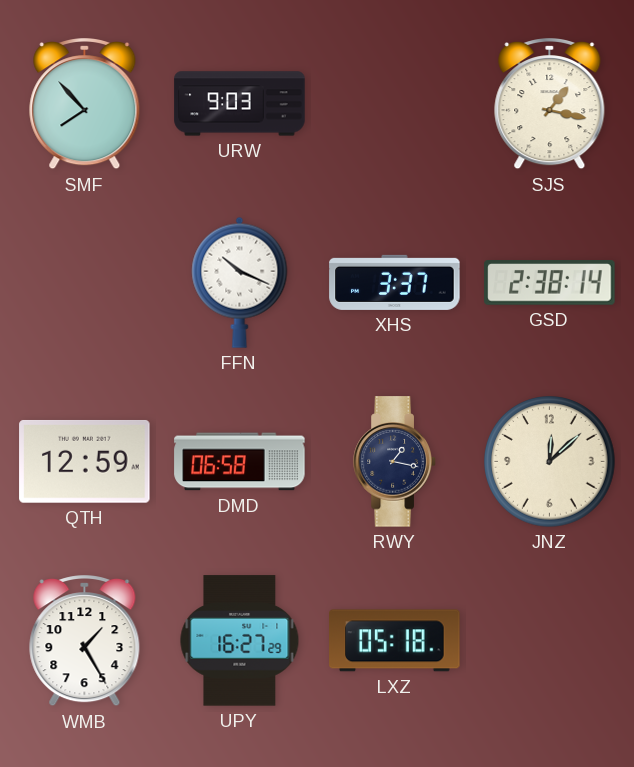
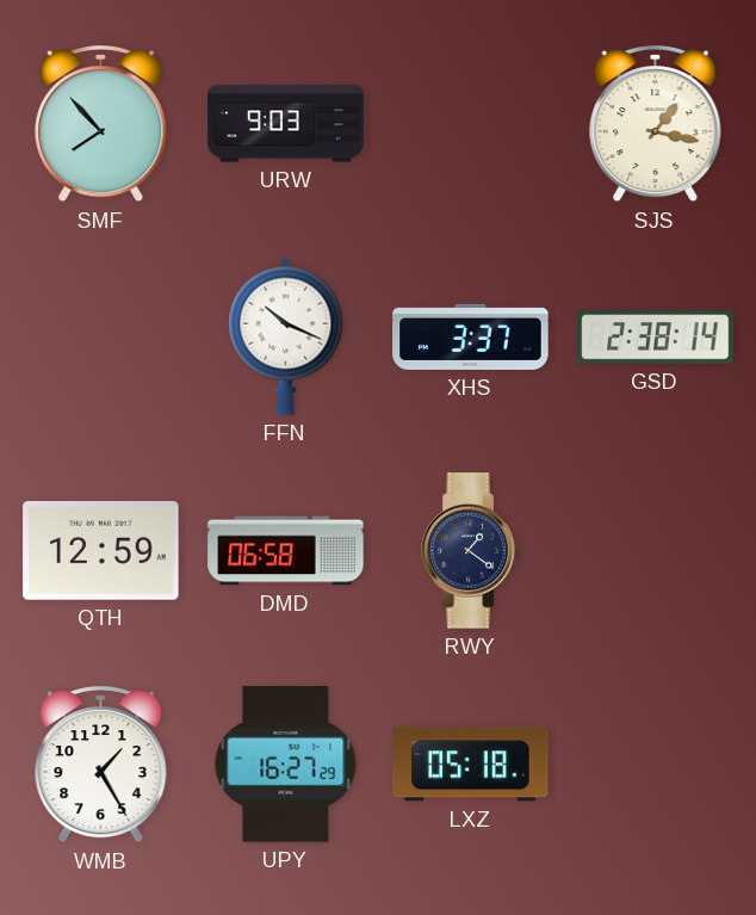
RWY: 1:17 -> 1:21
JNZ: 12:08 -> none
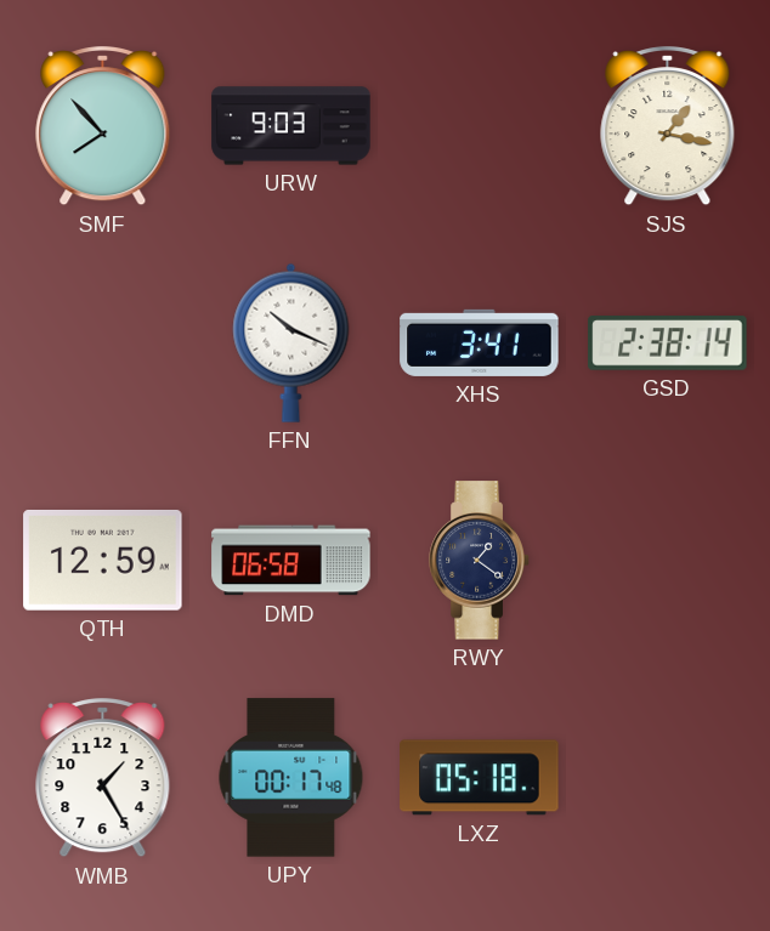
XHS: 3:37 -> 3:41
UPY: 16:27 -> 00:17
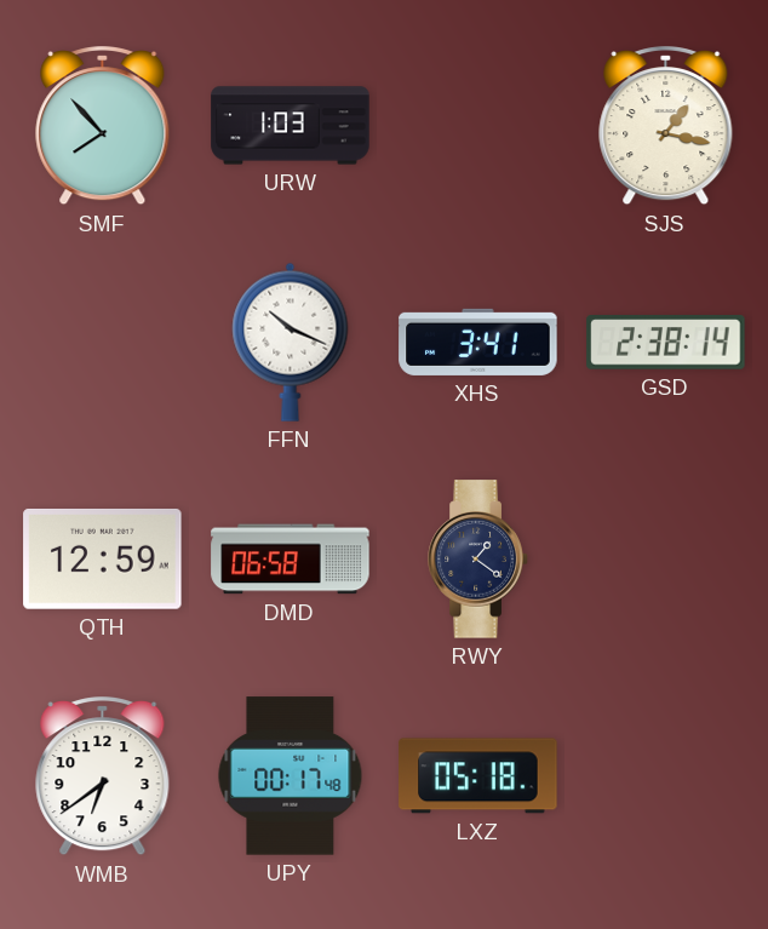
URW: 9:03 -> 1:03
WMB: 1:25 -> 6:39
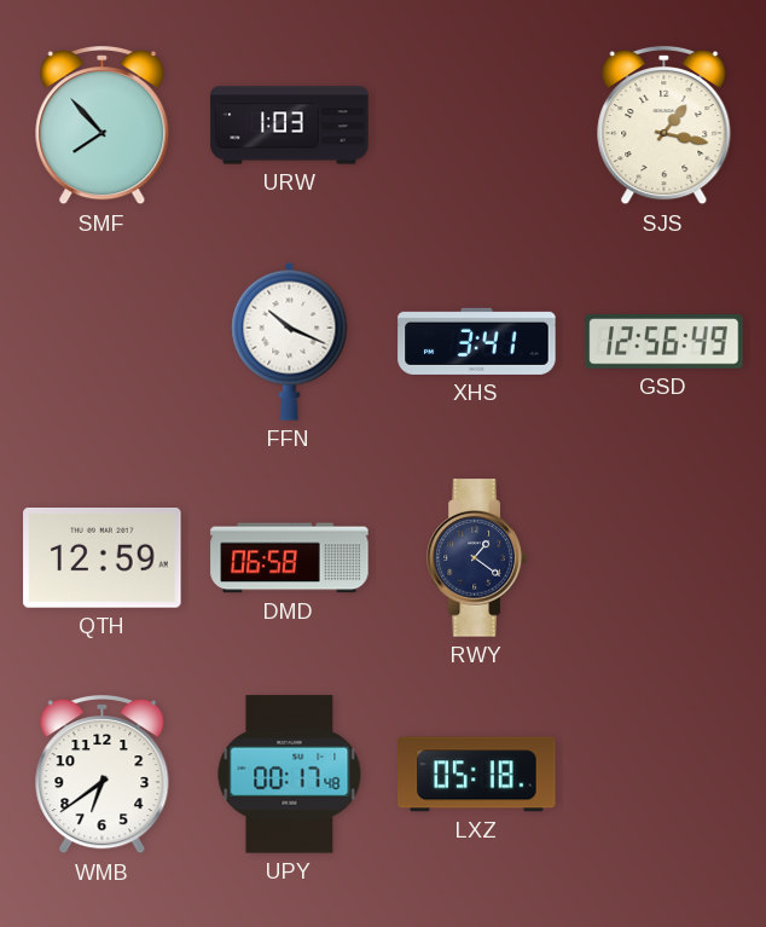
GSD: 2:38 -> 12:56
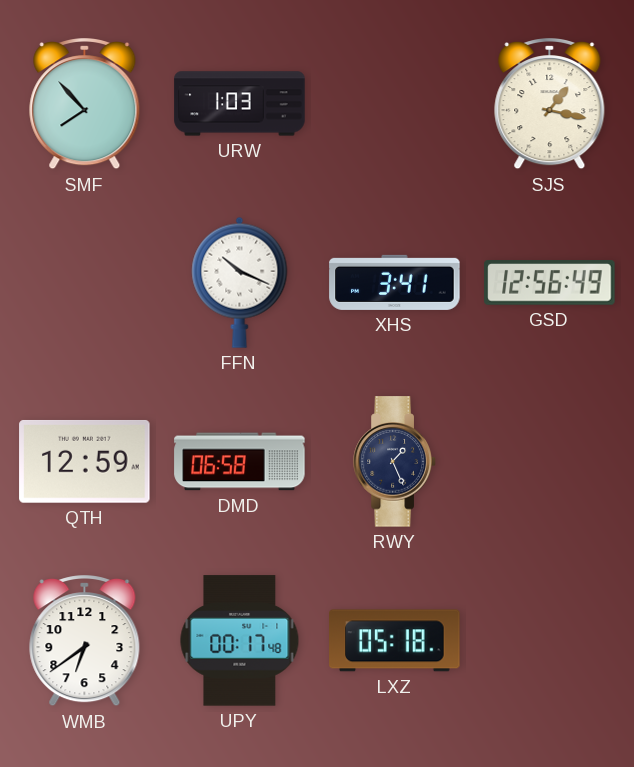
RWY: 1:21 -> 1:26
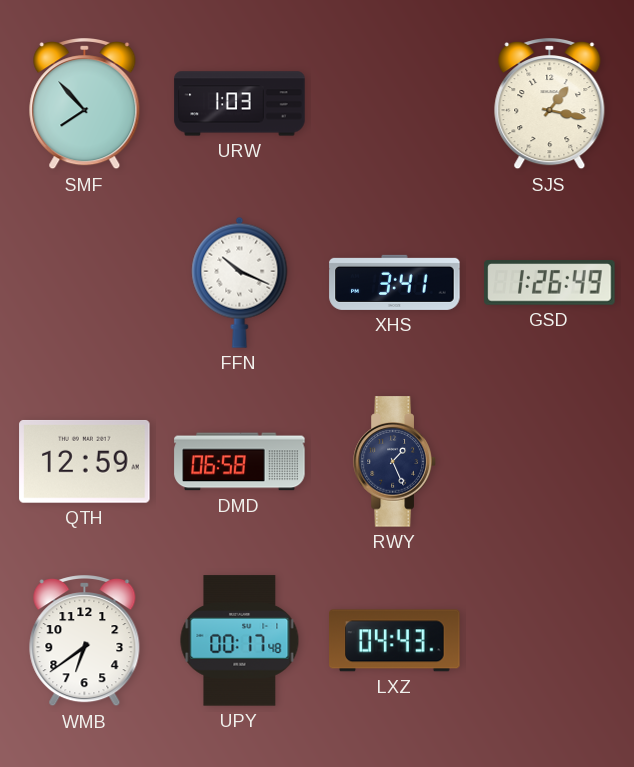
GSD: 12:56 -> 1:26
LXZ: 05:18 -> 04:43
